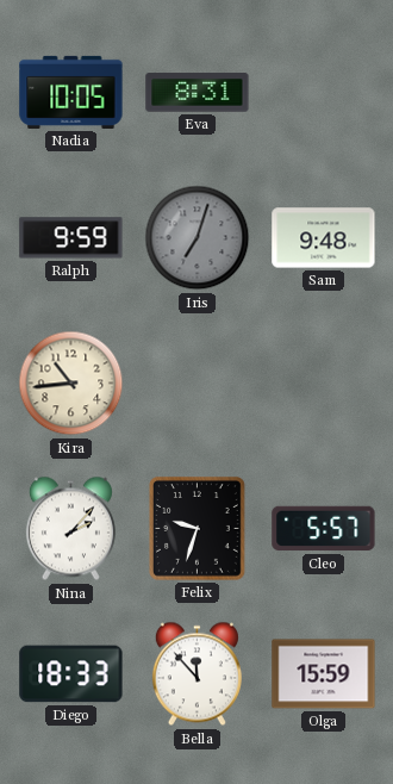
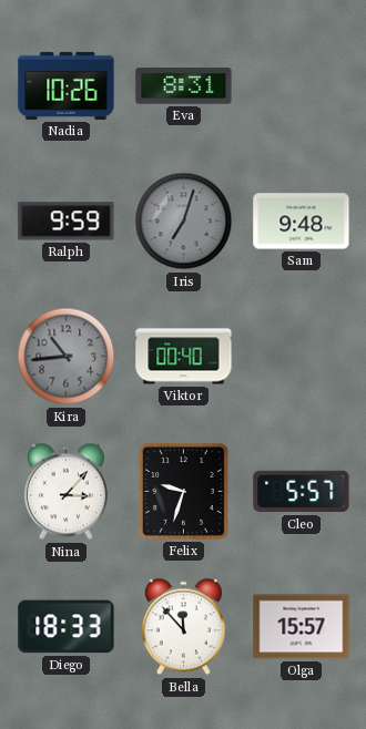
Nadia: 10:05 -> 10:26
Kira dial: cream -> grey
Viktor: none -> 00:40
Nina: 2:07 -> 3:07
Olga: 15:59 -> 15:57
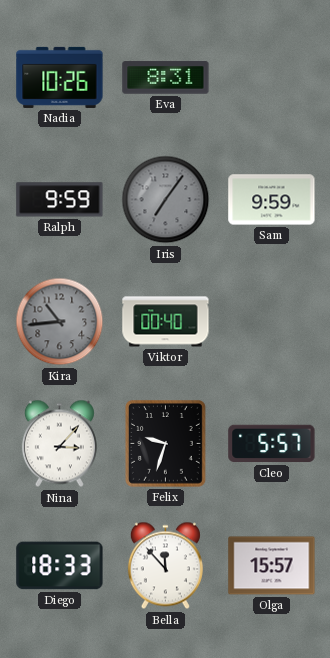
Iris: 7:03 -> 7:06
Sam: 9:48 -> 9:59
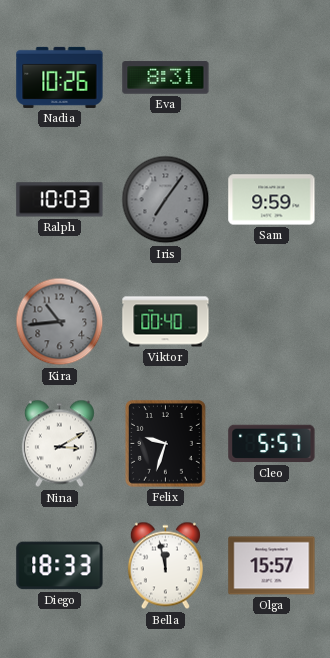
Ralph: 9:59 -> 10:03
Nina: 3:07 -> 3:10
Bella: 11:53 -> 11:58
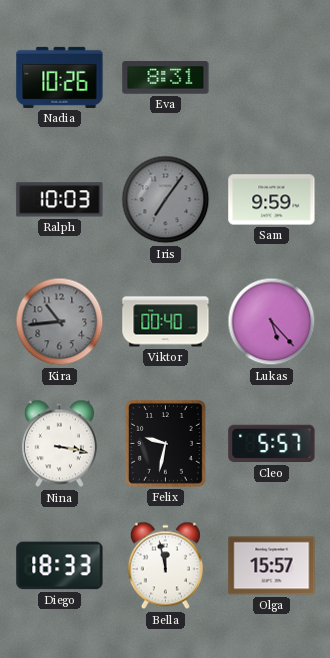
Lukas: none -> 5:23
Nina: 3:10 -> 3:17
Felix: 9:33 -> 9:32
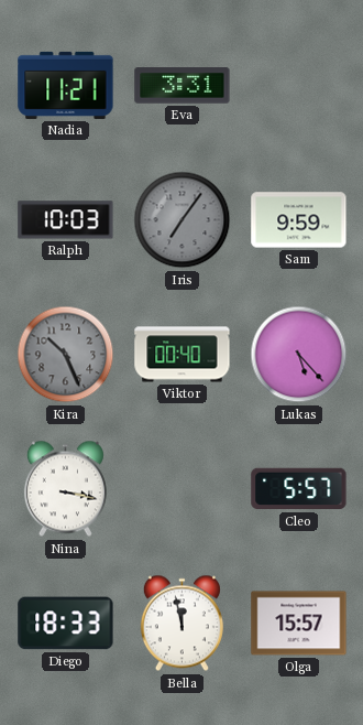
Nadia: 10:26 -> 11:21
Eva: 8:31 -> 3:31
Kira: 10:44 -> 10:26
Felix: 9:32 -> none
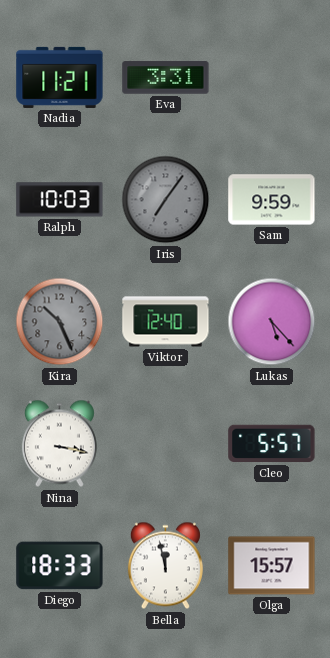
Viktor: 00:40 -> 12:40
